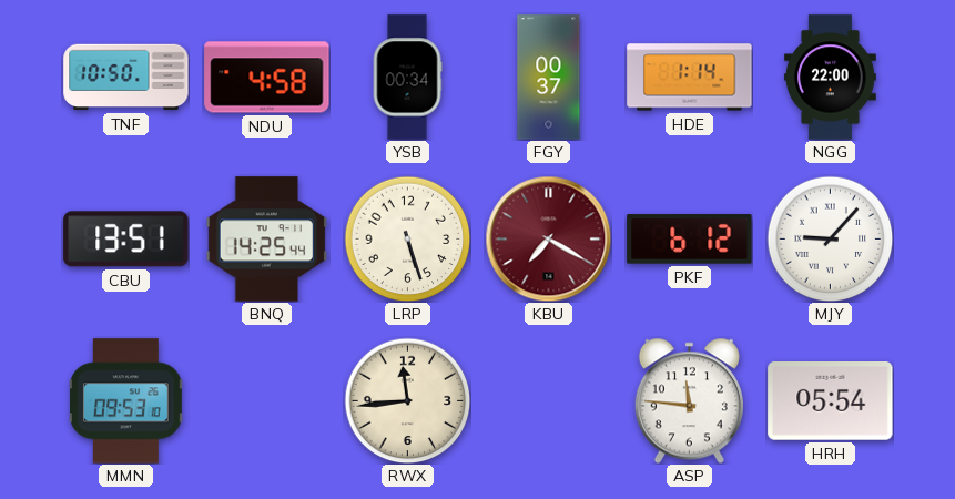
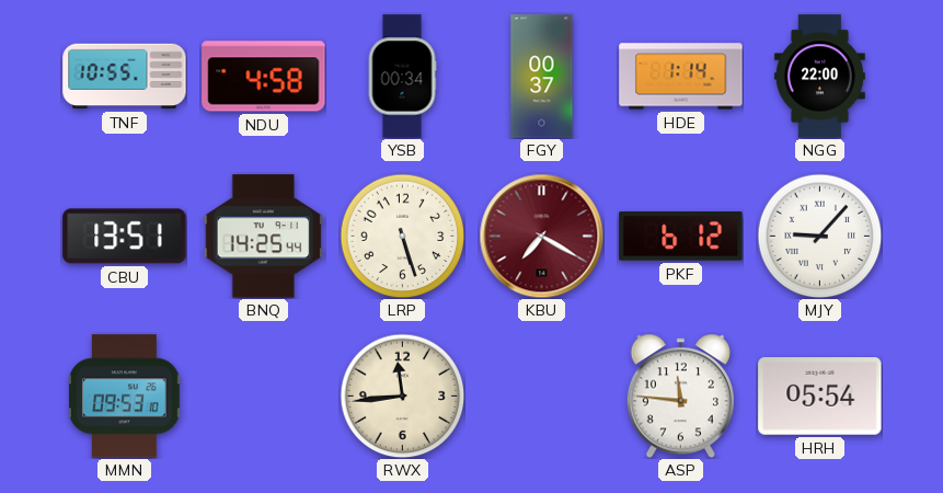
TNF: 10:50 -> 10:55
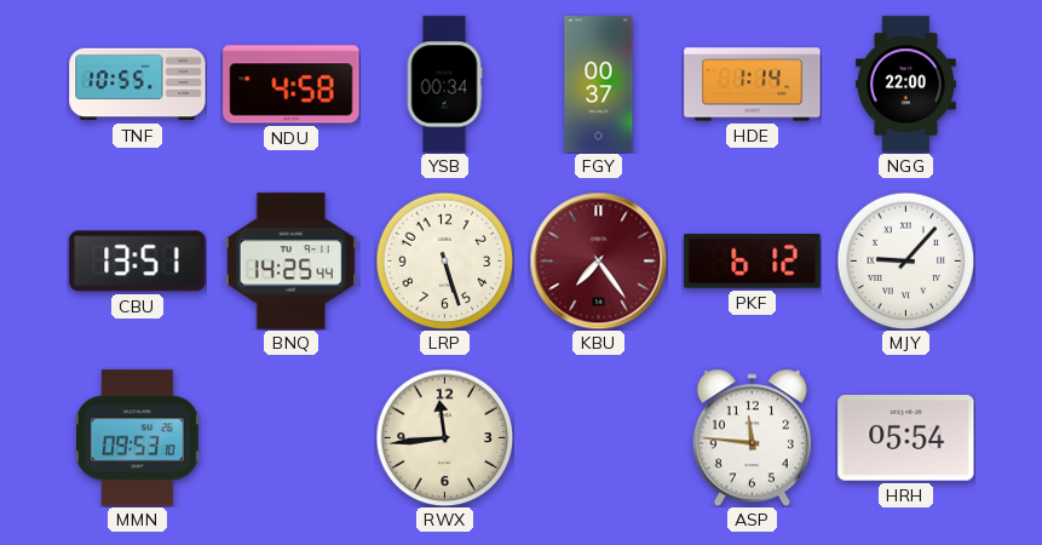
KBU: 7:20 -> 7:24
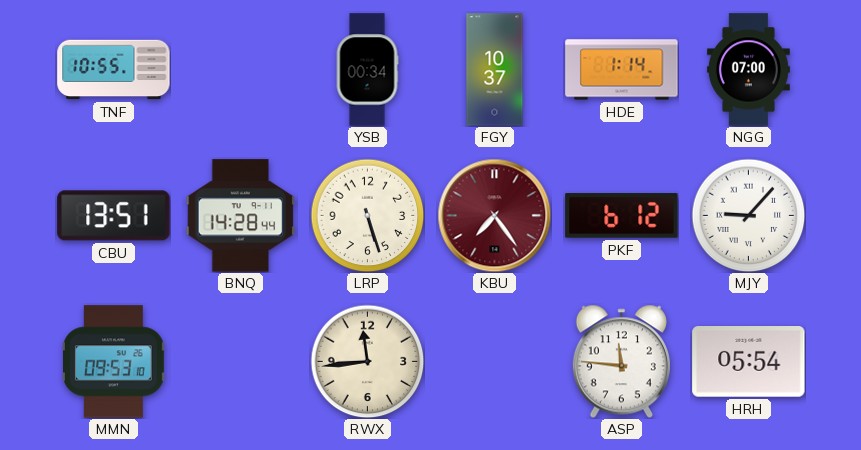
NDU: 4:58 -> none
FGY: 00:37 -> 10:37
NGG: 22:00 -> 07:00
BNQ: 14:25 -> 14:28
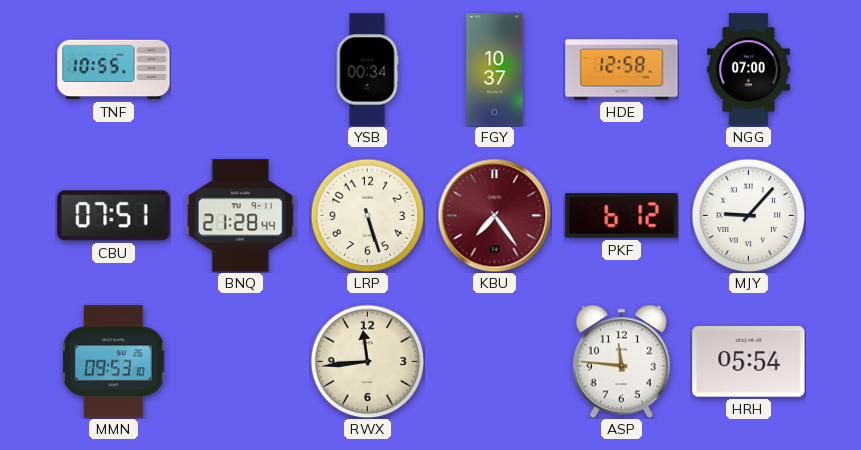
HDE: 1:14 -> 12:58
CBU: 13:51 -> 07:51
BNQ: 14:28 -> 21:28
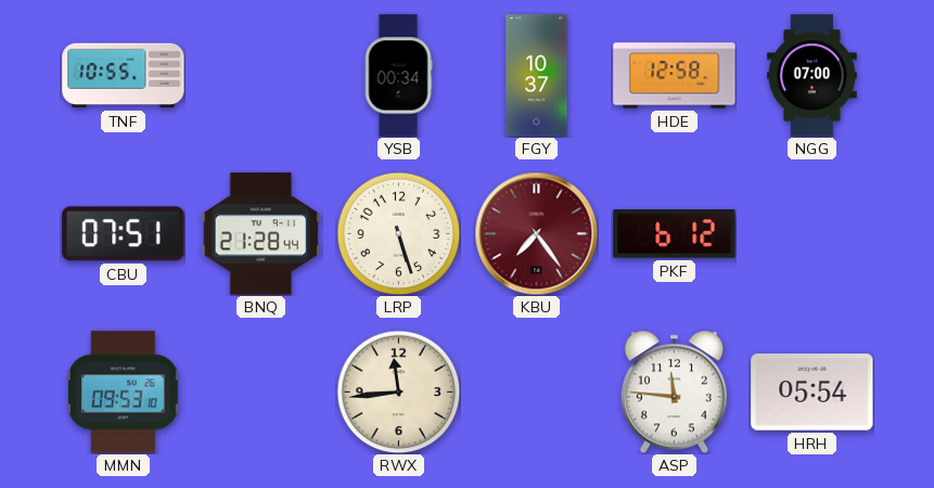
MJY: 9:07 -> none
